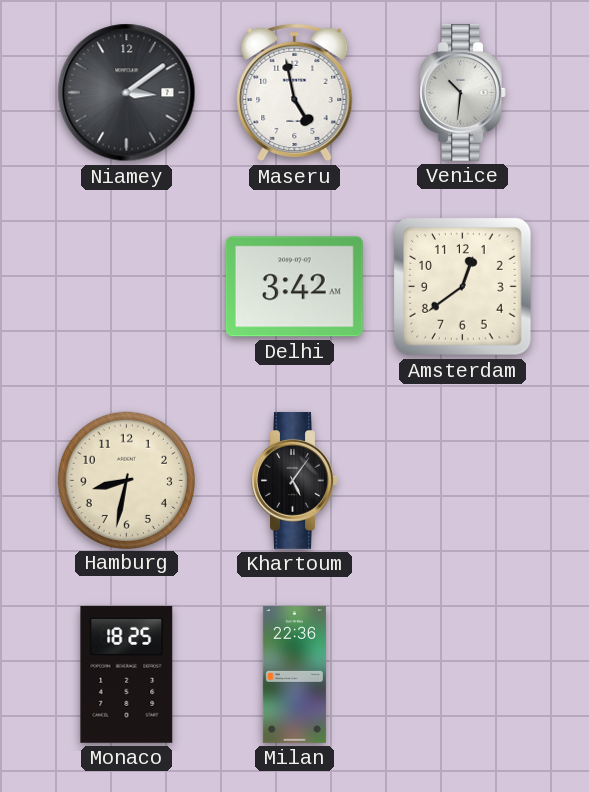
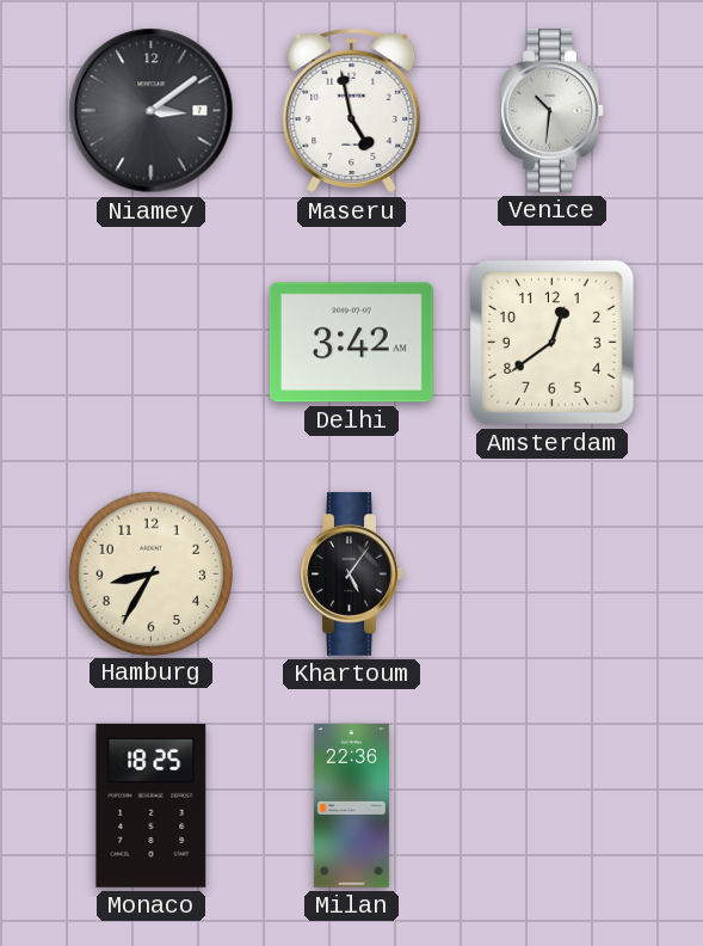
Hamburg: 8:32 -> 8:35
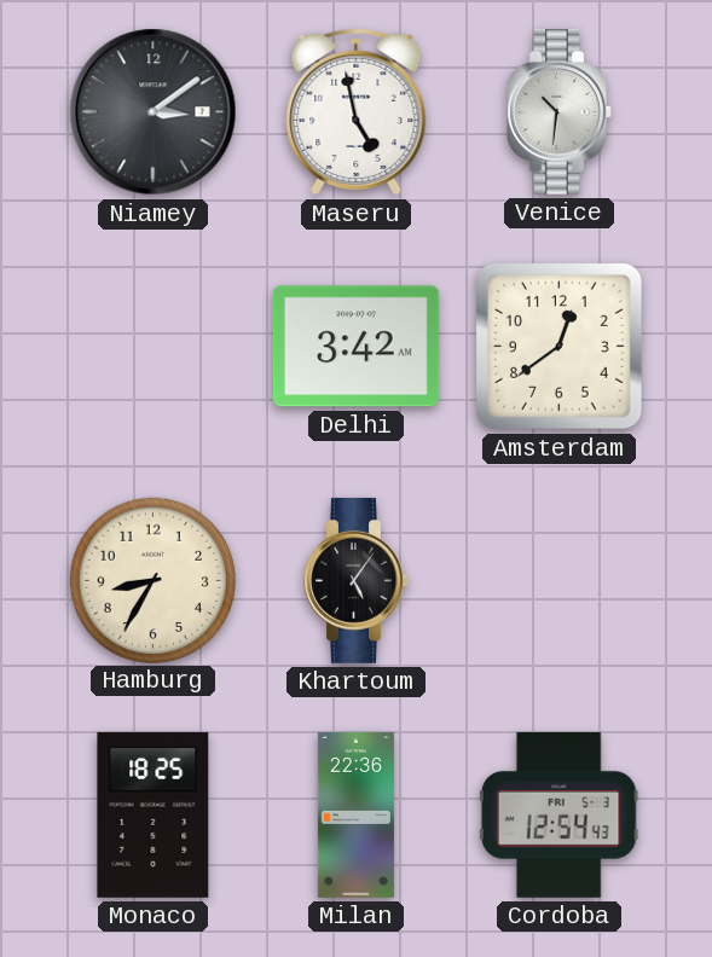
Cordoba: none -> 12:54
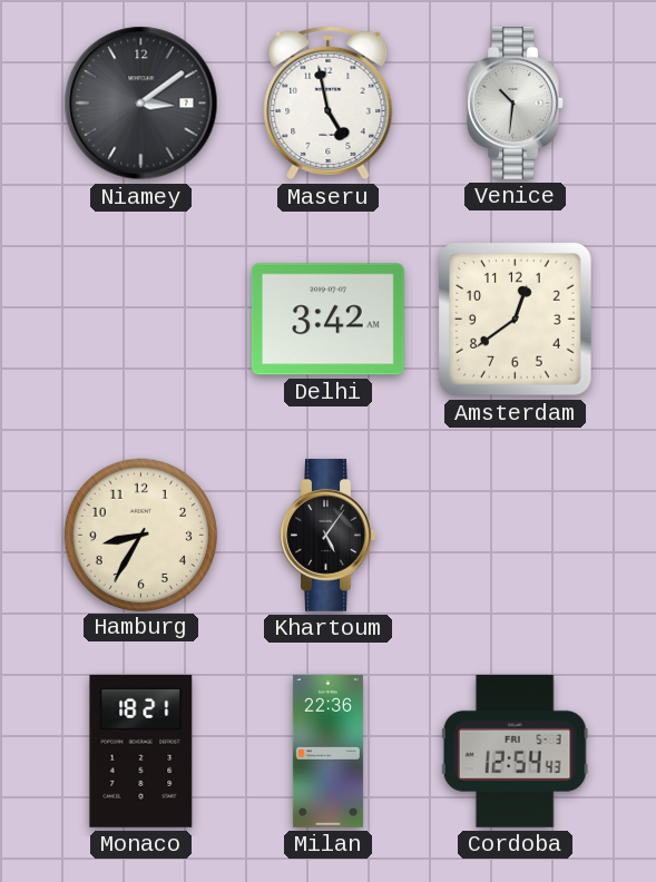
Monaco: 18:25 -> 18:21
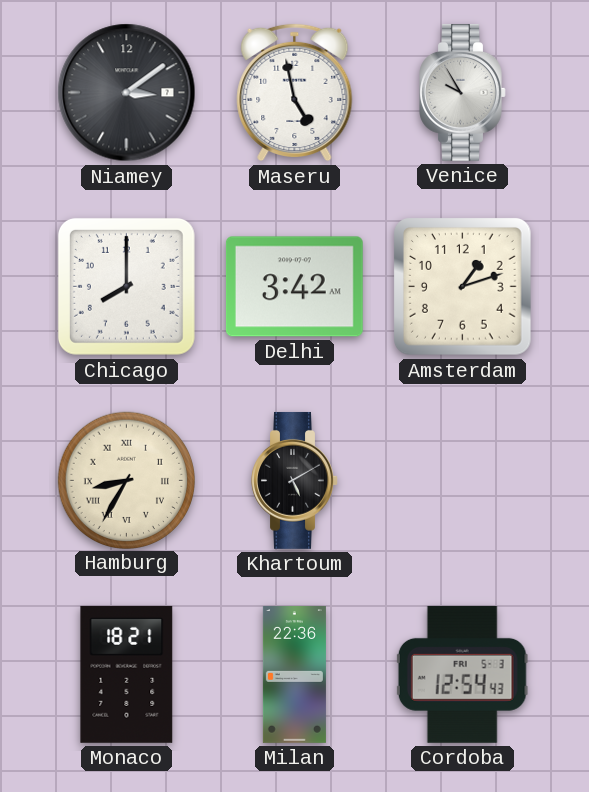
Venice: 10:31 -> 9:55
Chicago: none -> 8:00
Amsterdam: 12:39 -> 1:12
Hamburg numerals: Arabic -> Roman
Khartoum: 5:06 -> 5:10
